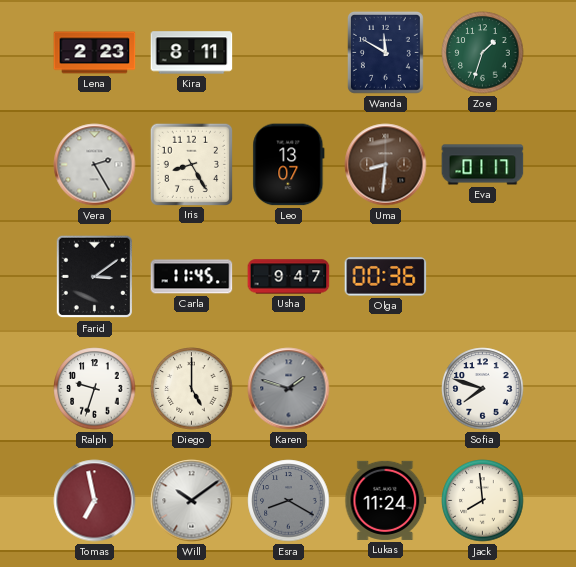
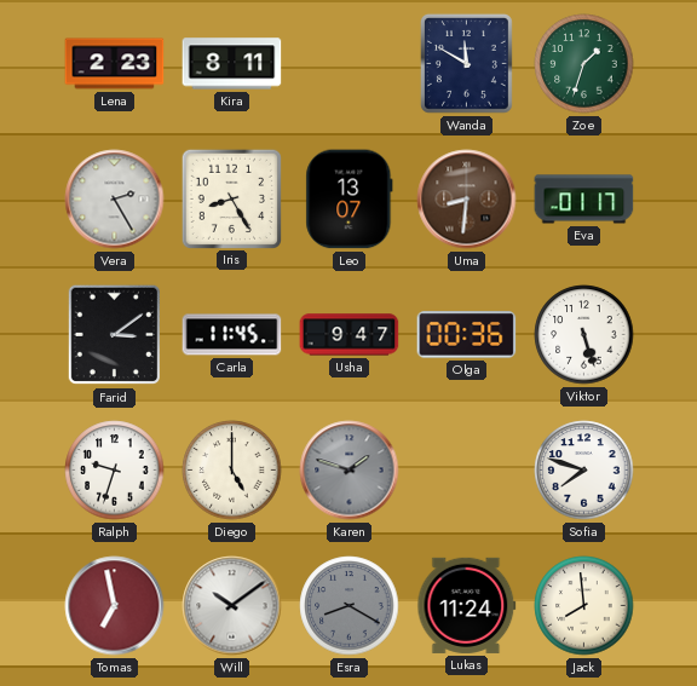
Viktor: none -> 5:27
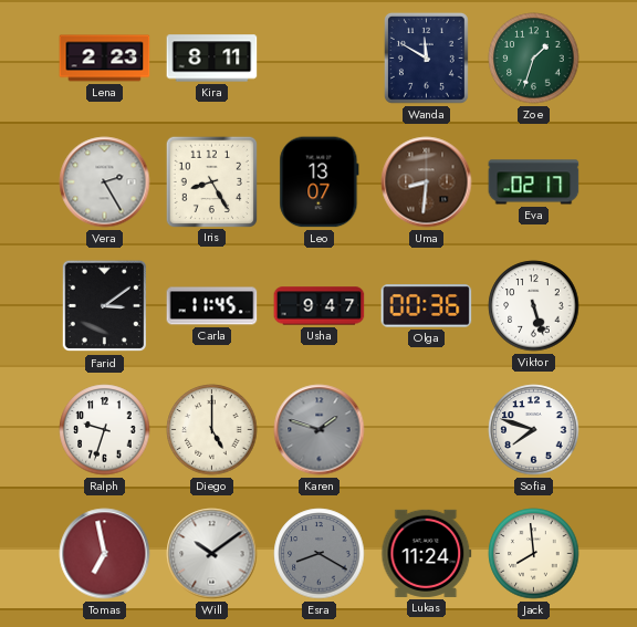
Eva: 01:17 -> 02:17
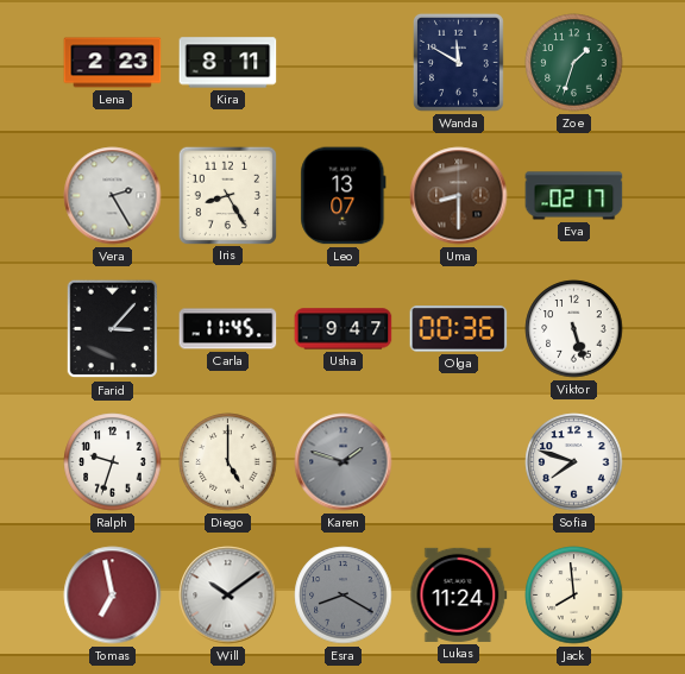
Uma: 8:31 -> 8:30
Farid: 3:09 -> 3:07
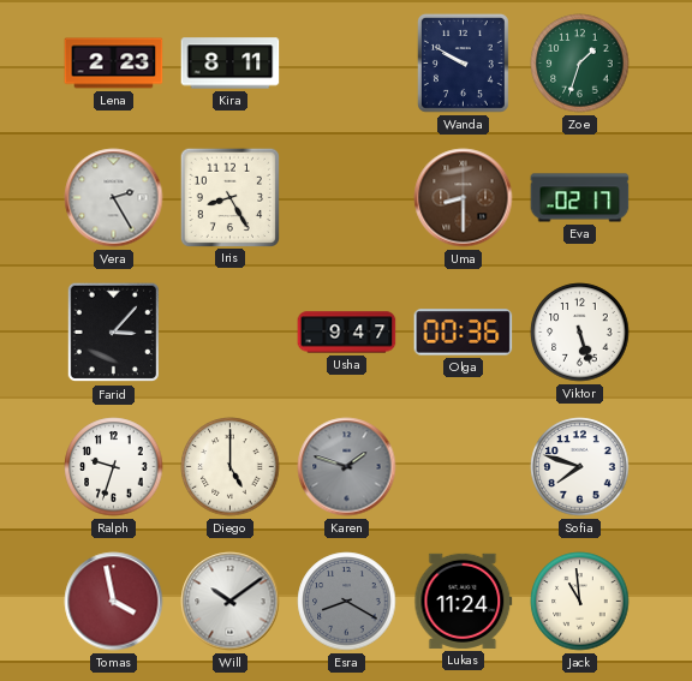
Wanda: 11:50 -> 9:50
Leo: 13:07 -> none
Carla: 11:45 -> none
Tomas: 6:58 -> 3:58
Jack: 7:59 -> 10:59
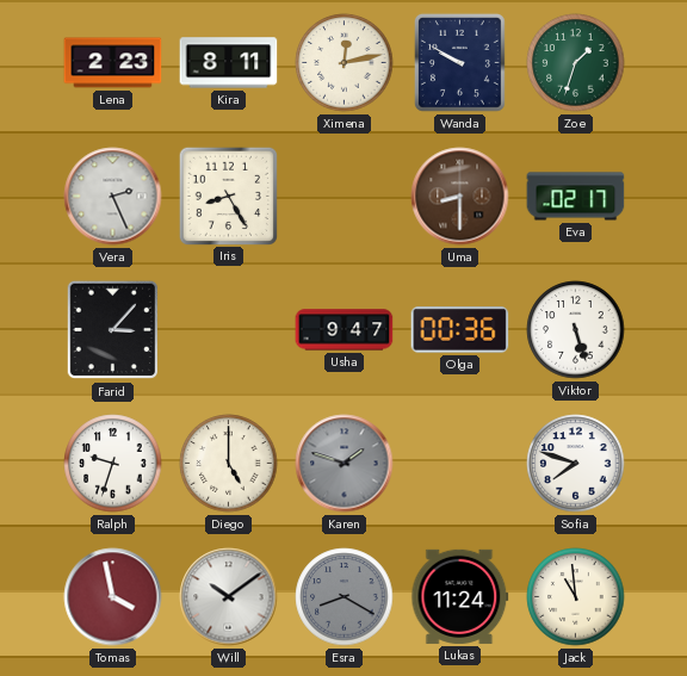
Ximena: none -> 12:13
Vera: 2:25 -> 2:26
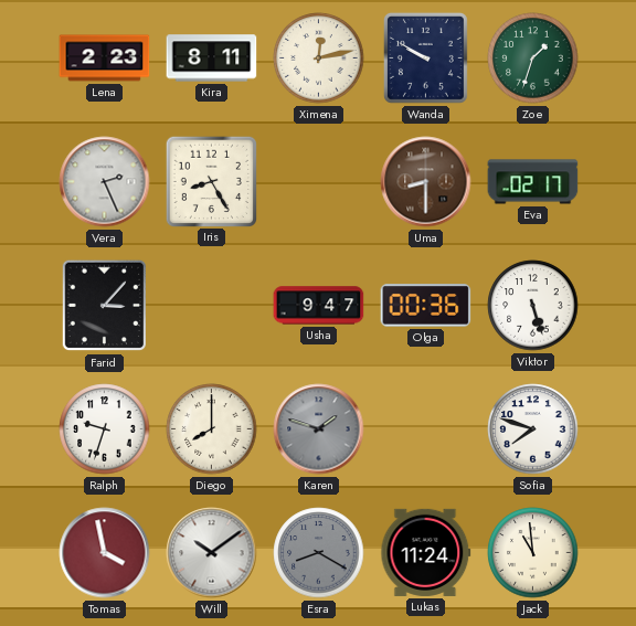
Diego: 5:00 -> 8:00
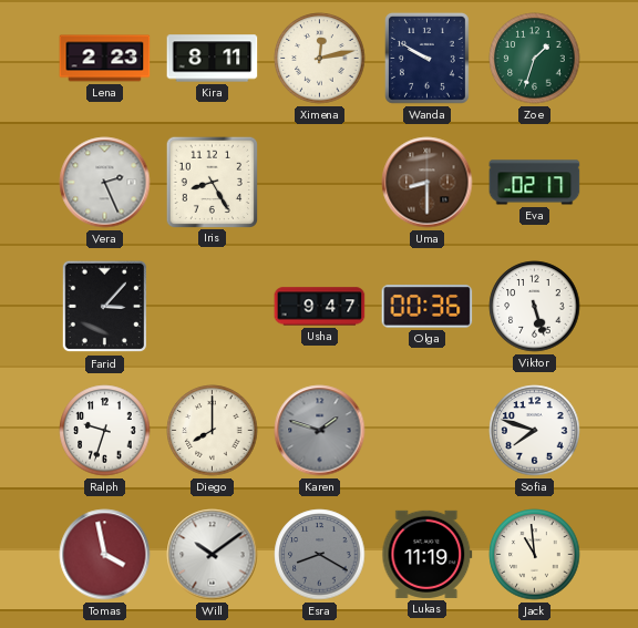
Lukas: 11:24 -> 11:19
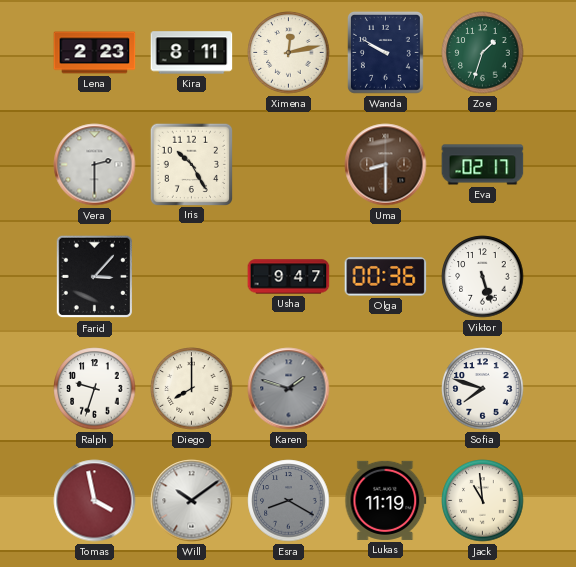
Vera: 2:26 -> 2:30
Iris: 8:25 -> 10:25
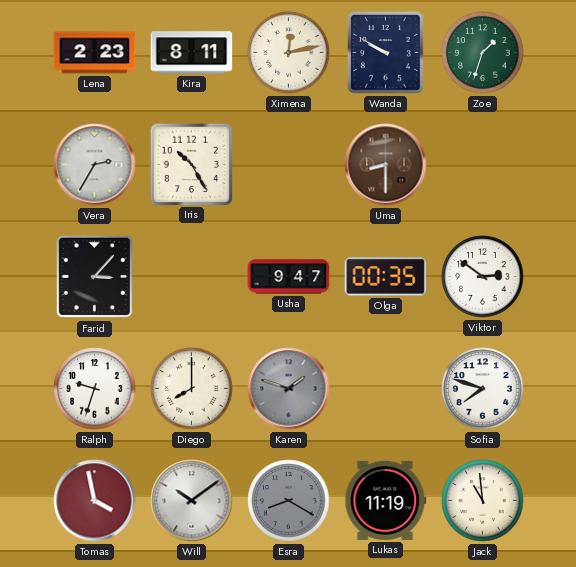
Vera: 2:30 -> 2:35
Eva: 02:17 -> none
Olga: 00:36 -> 00:35
Viktor: 5:27 -> 2:51
